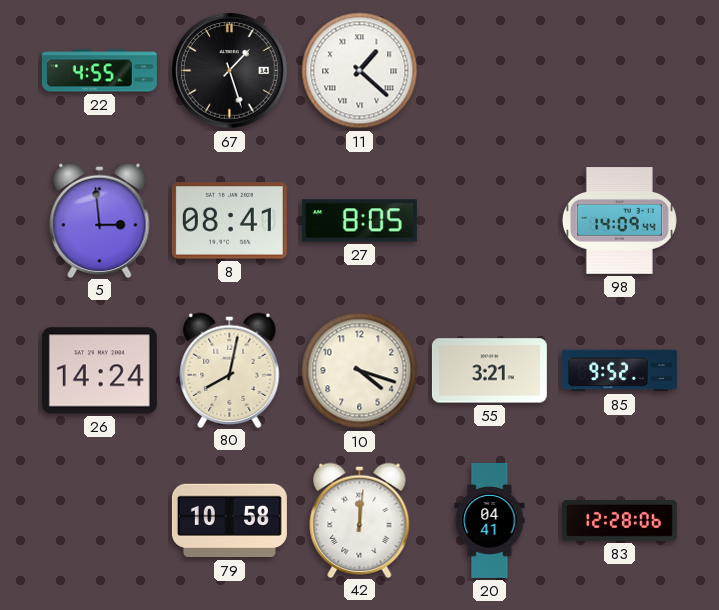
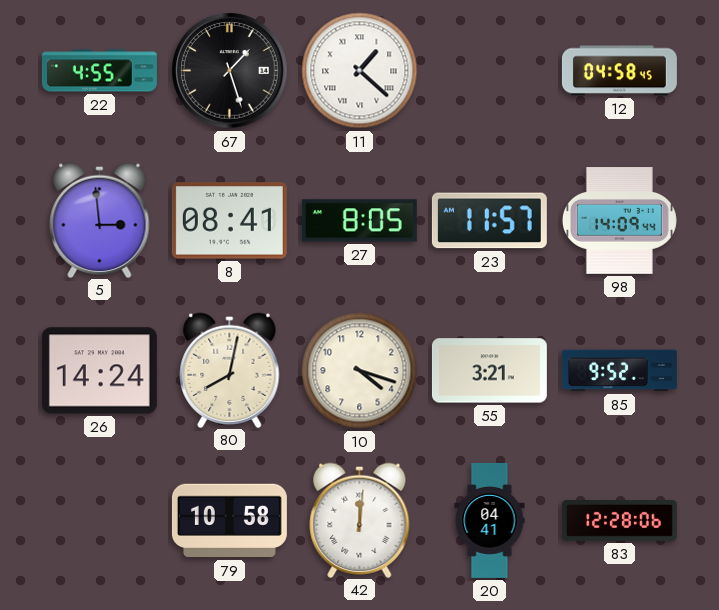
12: none -> 04:58
23: none -> 11:57
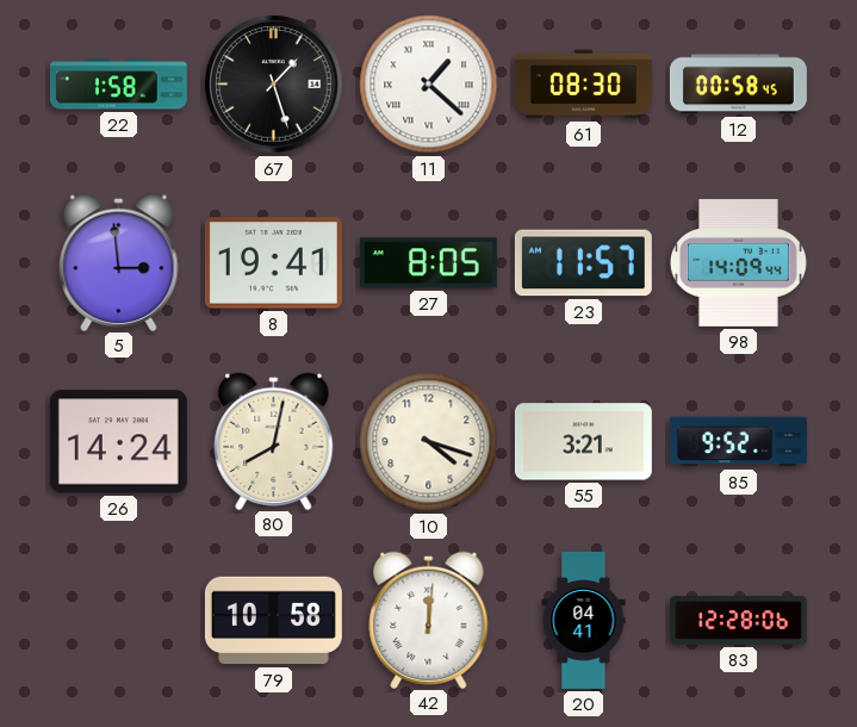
22: 4:55 -> 1:58
61: none -> 08:30
12: 04:58 -> 00:58
8: 08:41 -> 19:41
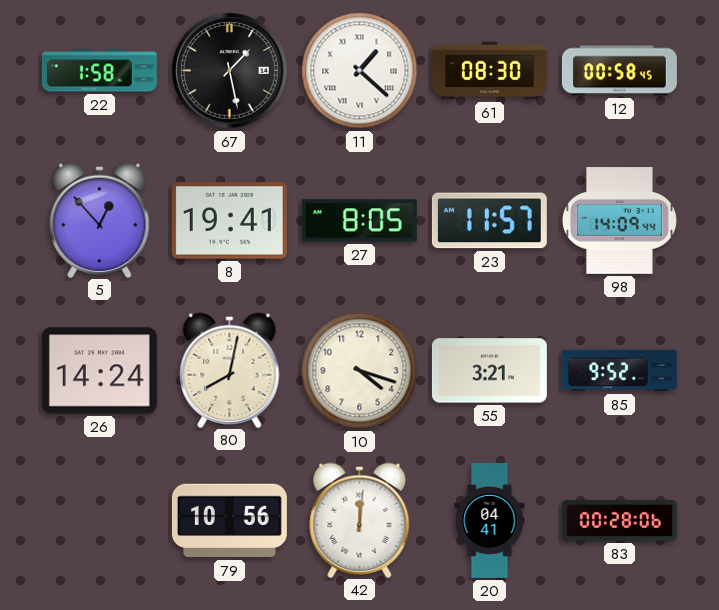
67: 1:27 -> 1:28
5: 2:59 -> 12:53
79: 10:58 -> 10:56
83: 12:28 -> 00:28
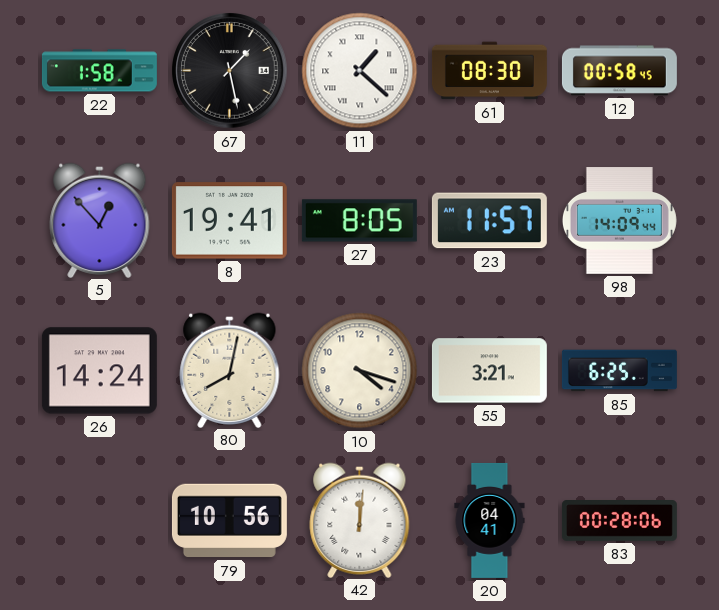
85: 9:52 -> 6:25
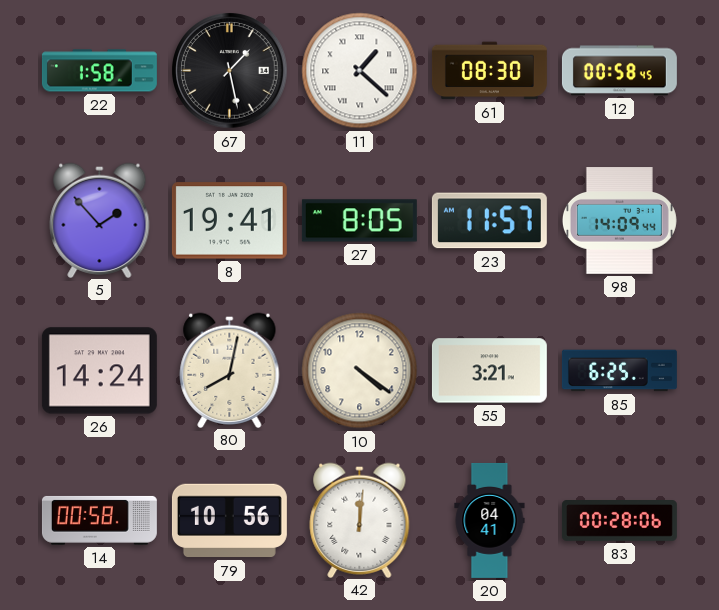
5: 12:53 -> 1:53
10: 4:18 -> 4:21
14: none -> 00:58
